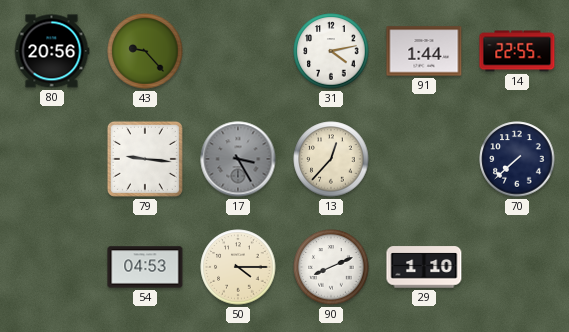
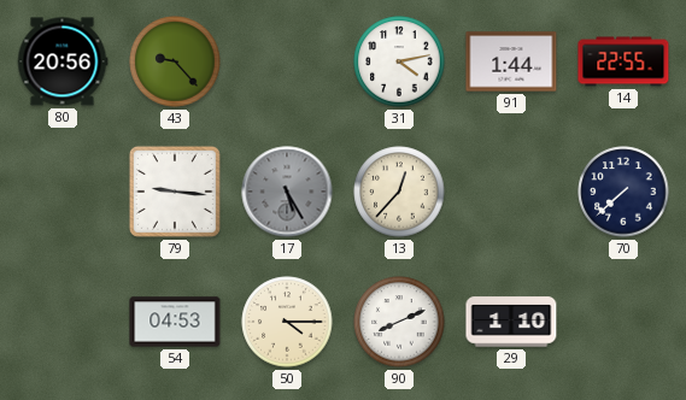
17: 3:25 -> 5:25
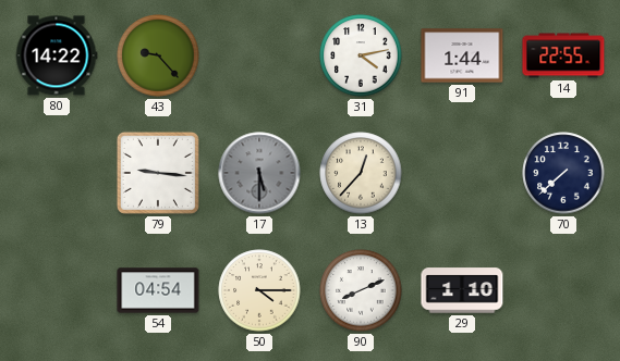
80: 20:56 -> 14:22
17: 5:25 -> 5:30
54: 04:53 -> 04:54
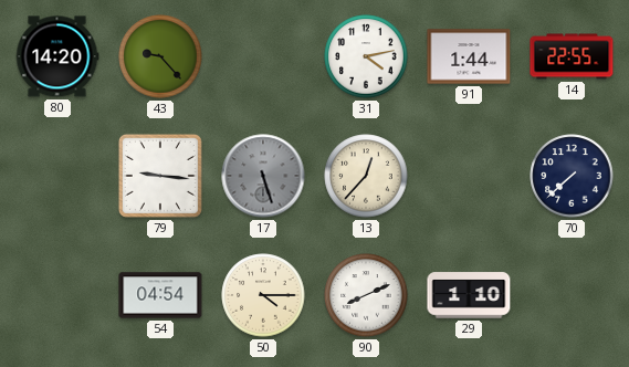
80: 14:22 -> 14:20
17: 5:30 -> 5:27
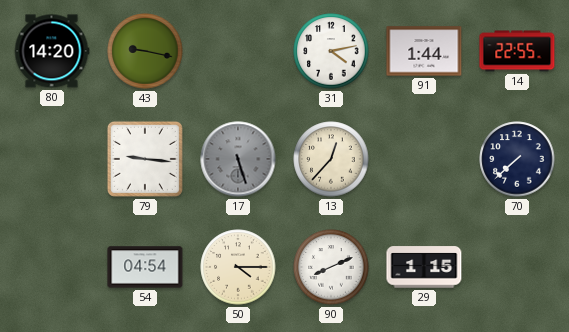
43: 9:23 -> 9:17
29: 1:10 -> 1:15
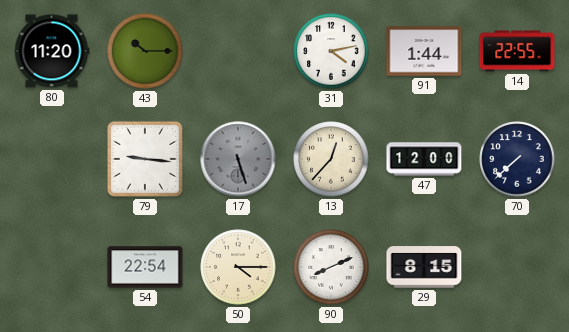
80: 14:20 -> 11:20
43: 9:17 -> 10:15
47: none -> 12:00
54: 04:54 -> 22:54
29: 1:15 -> 8:15
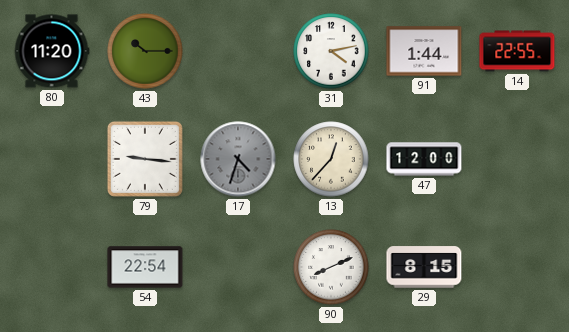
17: 5:27 -> 4:33
70: 7:38 -> none
50: 4:15 -> none
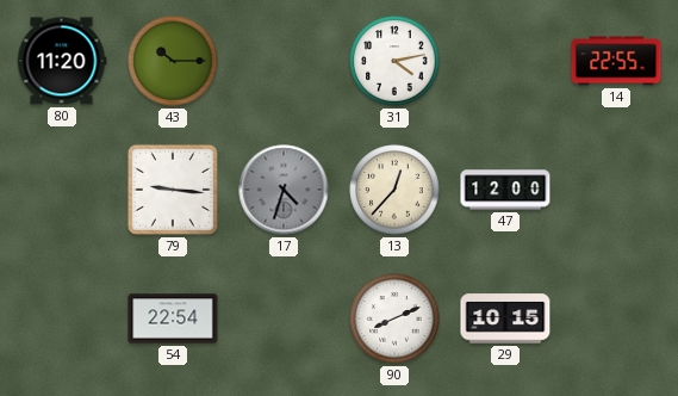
91: 1:44 -> none
29: 8:15 -> 10:15
